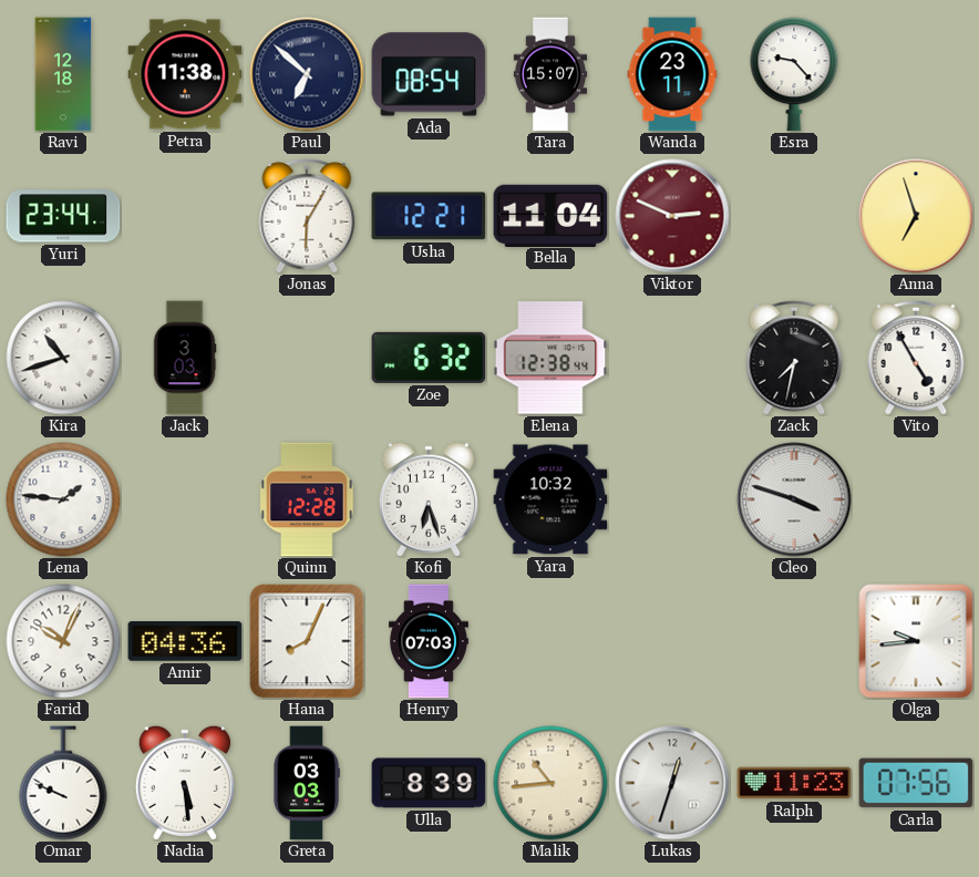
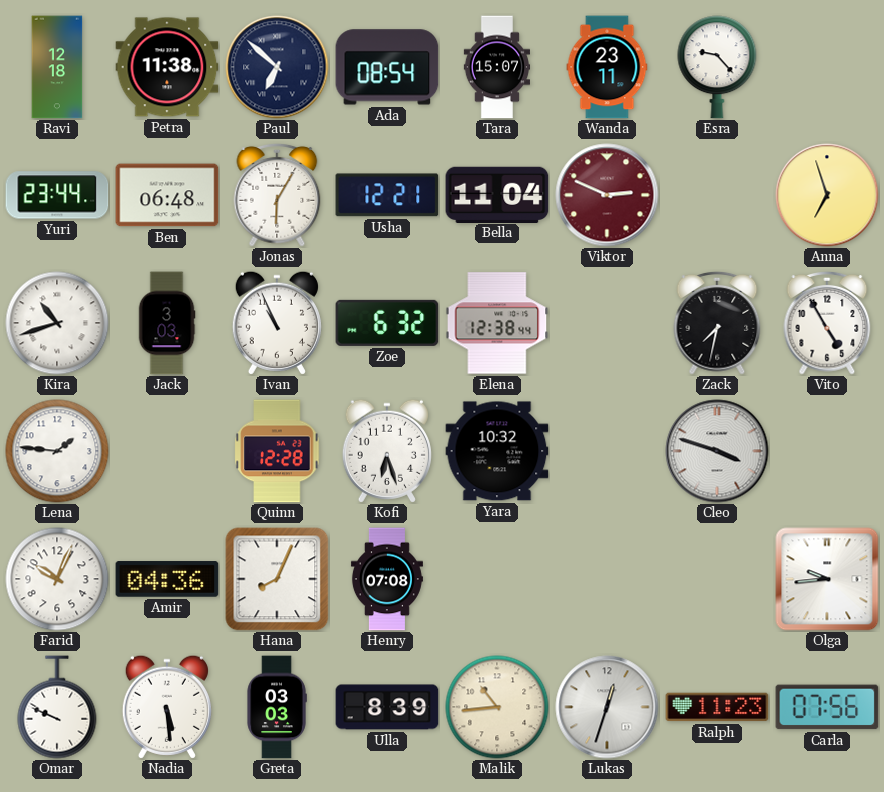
Ben: none -> 06:48
Ivan: none -> 10:56
Henry: 07:03 -> 07:08
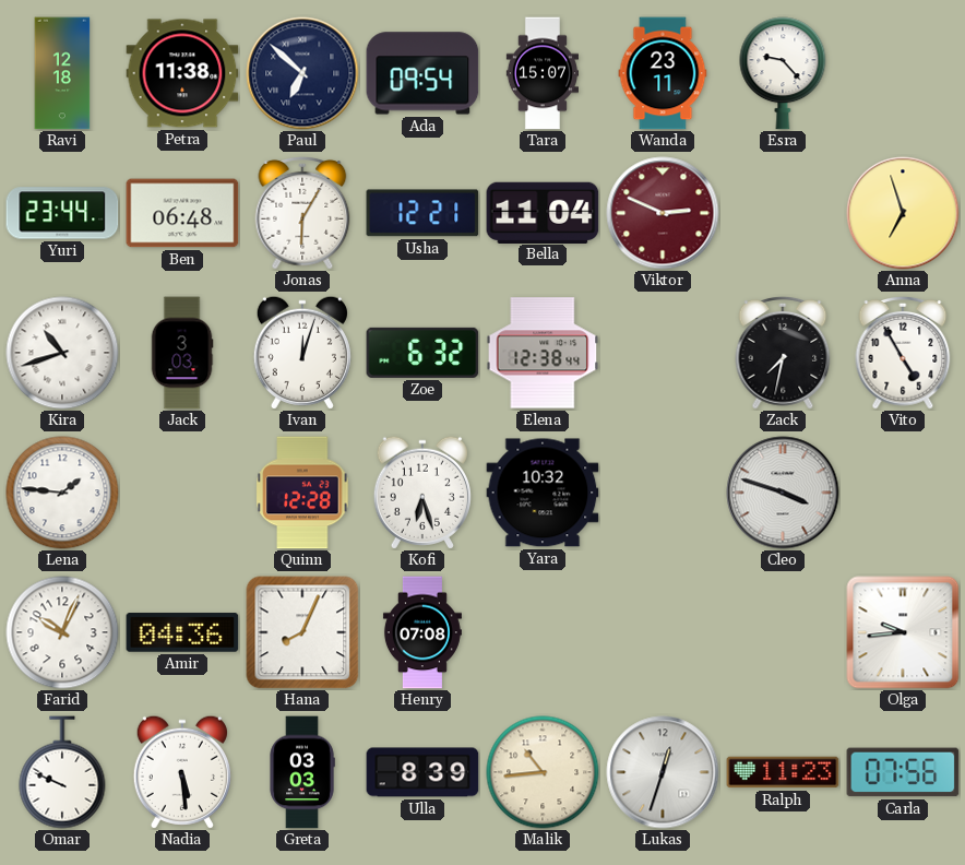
Ada: 08:54 -> 09:54
Ivan: 10:56 -> 12:03
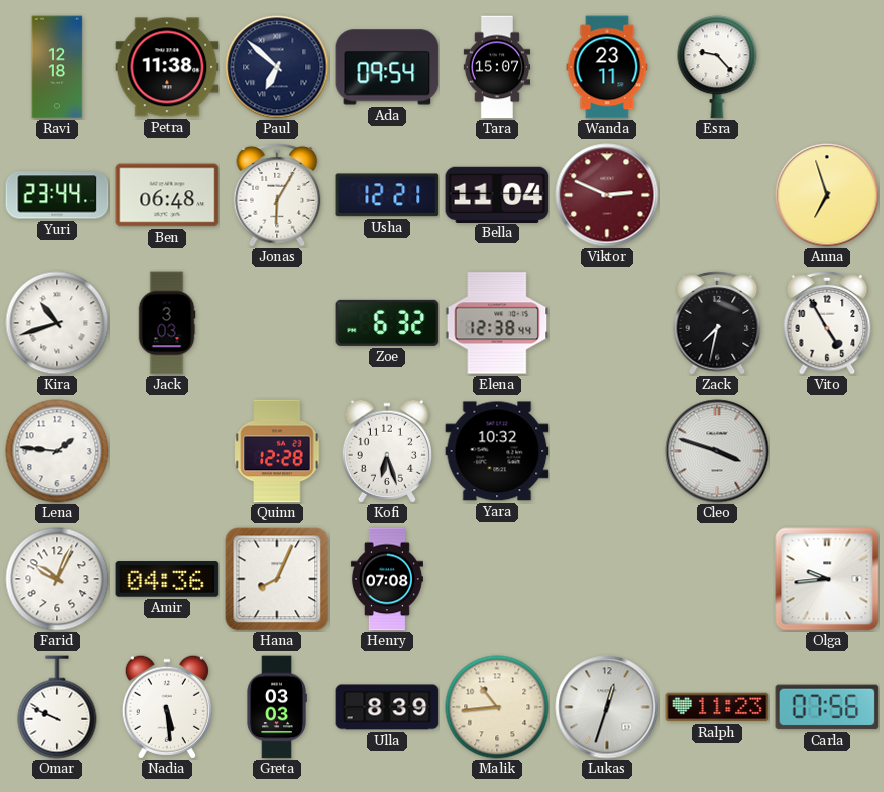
Ivan: 12:03 -> none
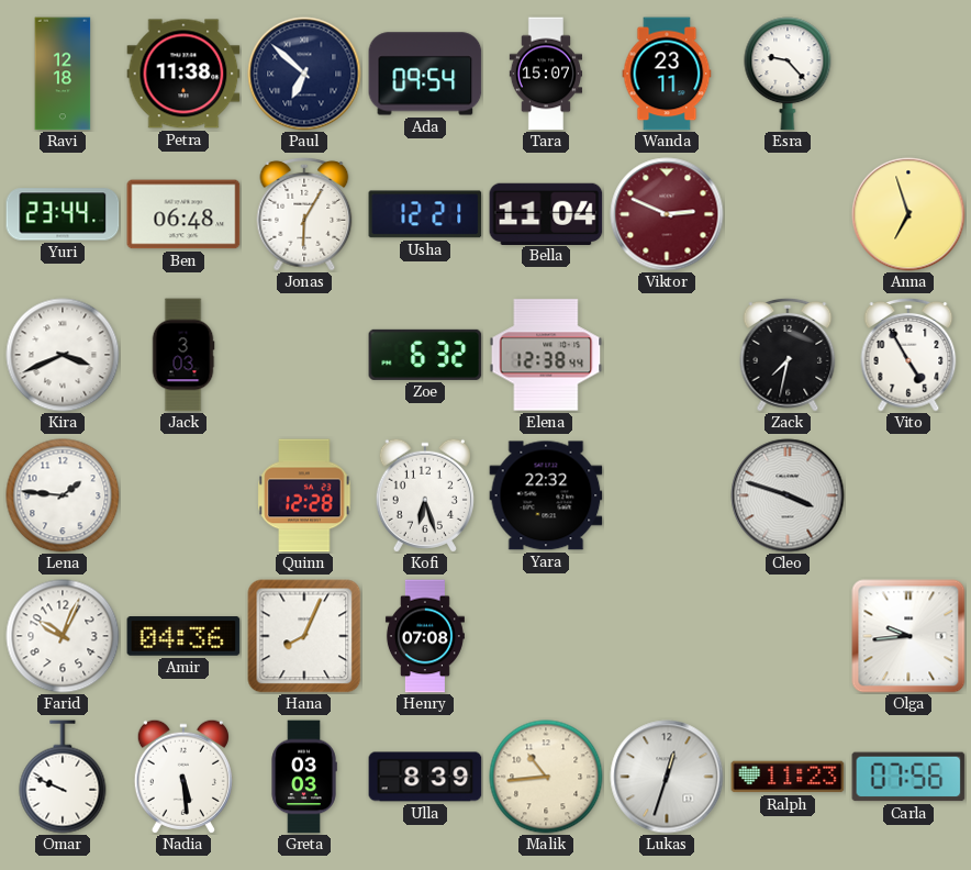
Kira: 10:42 -> 3:41
Yara: 10:32 -> 22:32
